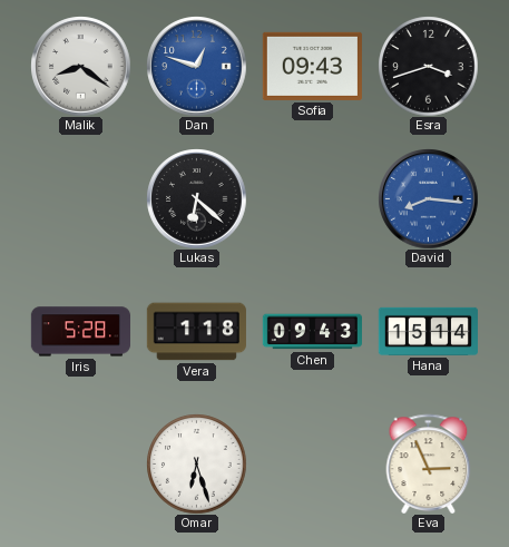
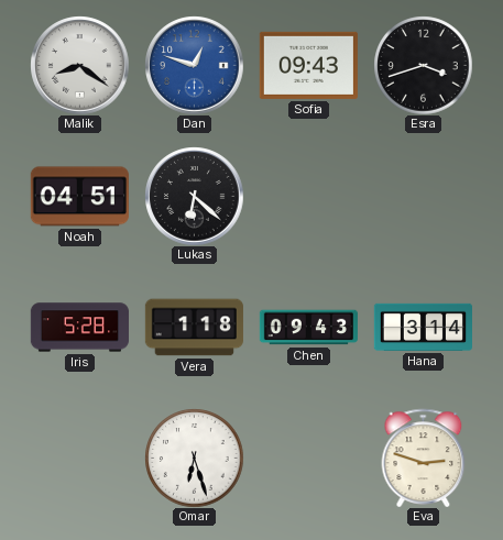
Noah: none -> 04:51
David: 8:16 -> none
Hana: 15:14 -> 3:14
Eva: 2:56 -> 2:48
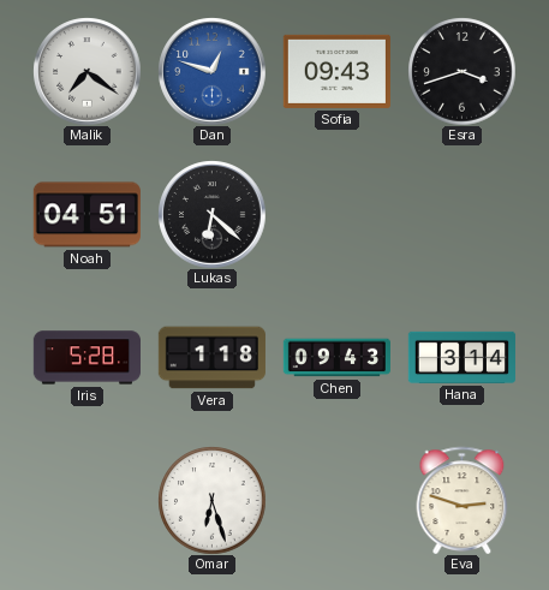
Malik: 8:21 -> 7:21
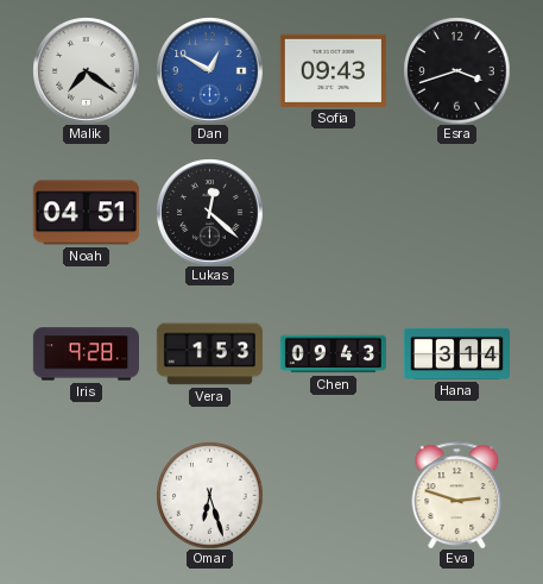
Dan: 12:48 -> 12:50
Lukas: 6:22 -> 12:22
Iris: 5:28 -> 9:28
Vera: 1:18 -> 1:53
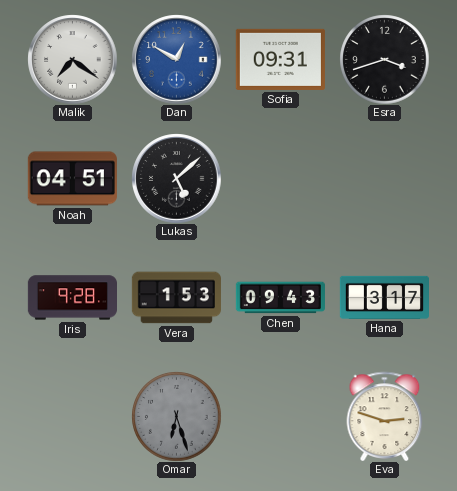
Sofia: 09:43 -> 09:31
Lukas: 12:22 -> 5:08
Hana: 3:14 -> 3:17
Omar dial: white -> grey
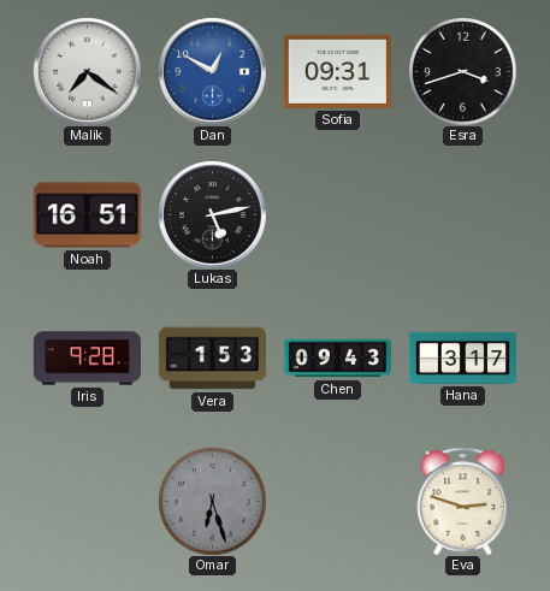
Noah: 04:51 -> 16:51
Lukas: 5:08 -> 5:13
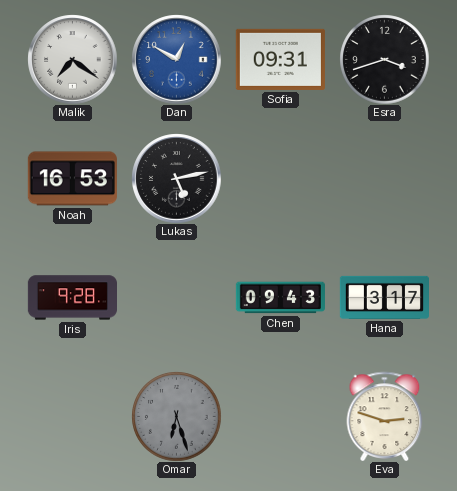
Noah: 16:51 -> 16:53
Vera: 1:53 -> none
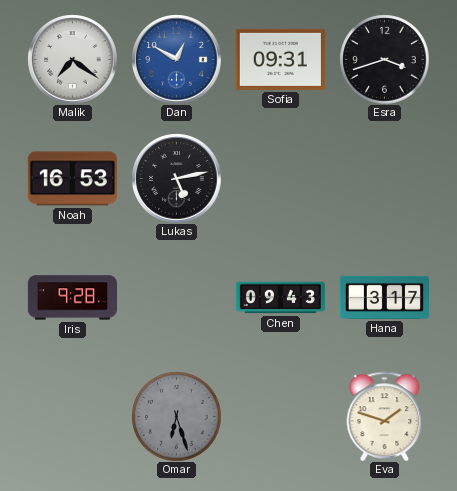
Eva: 2:48 -> 1:48
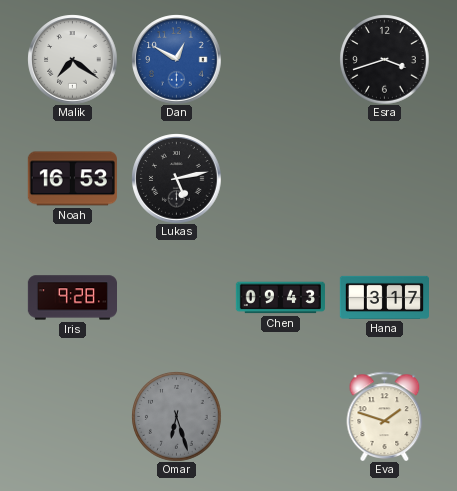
Sofia: 09:31 -> none
